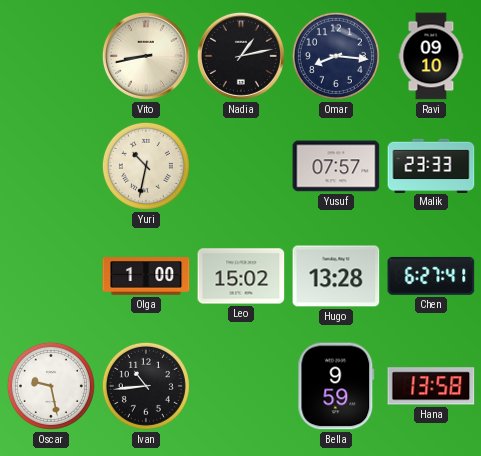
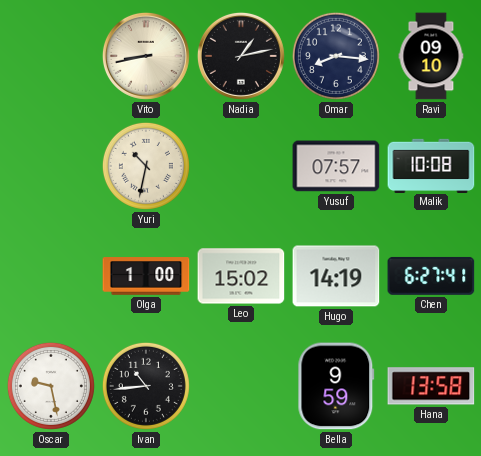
Malik: 23:33 -> 10:08
Hugo: 13:28 -> 14:19
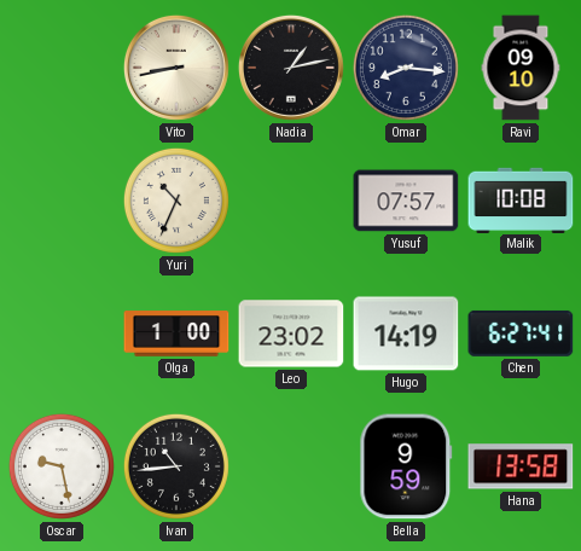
Yuri: 10:32 -> 10:34
Leo: 15:02 -> 23:02
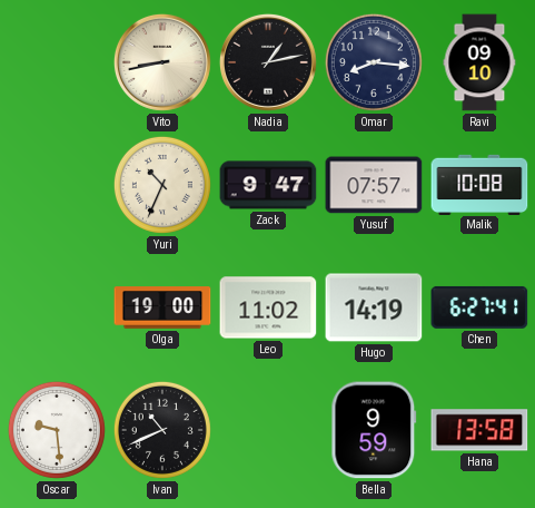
Zack: none -> 9:47
Olga: 1:00 -> 19:00
Leo: 23:02 -> 11:02
Oscar: 9:28 -> 9:29
Ivan: 10:44 -> 10:41
